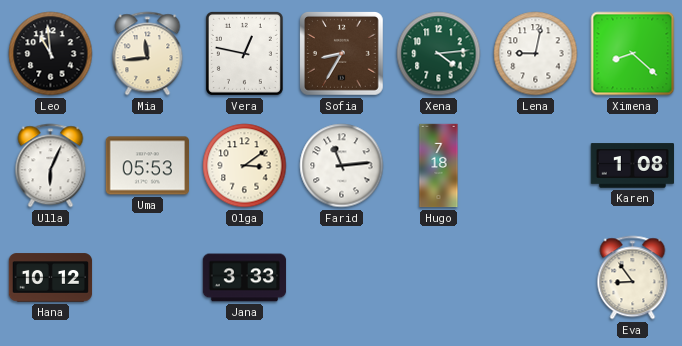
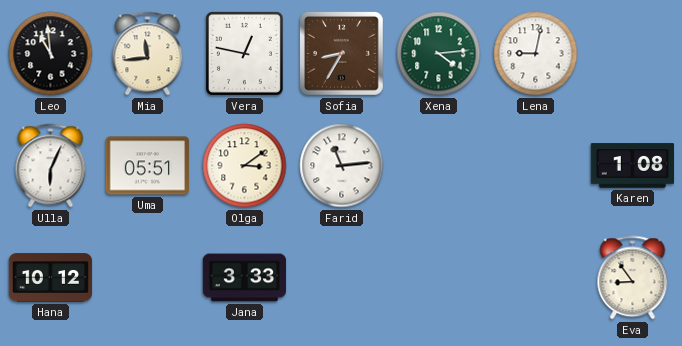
Ximena: 8:22 -> none
Uma: 05:53 -> 05:51
Hugo: 7:18 -> none
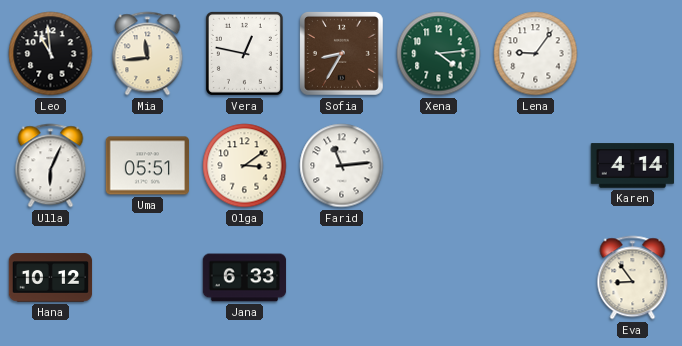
Lena: 9:02 -> 9:06
Karen: 1:08 -> 4:14
Jana: 3:33 -> 6:33
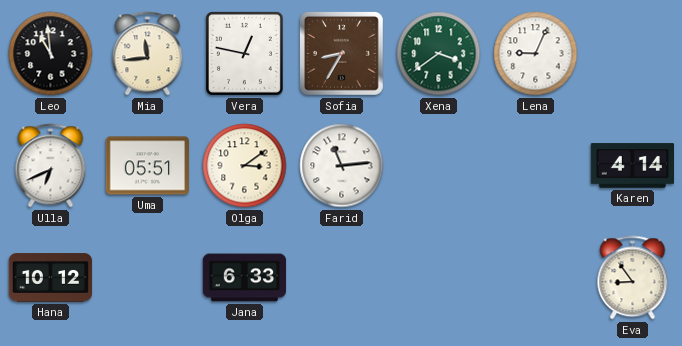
Xena: 4:14 -> 3:39
Lena: 9:06 -> 9:04
Ulla: 6:04 -> 6:41
